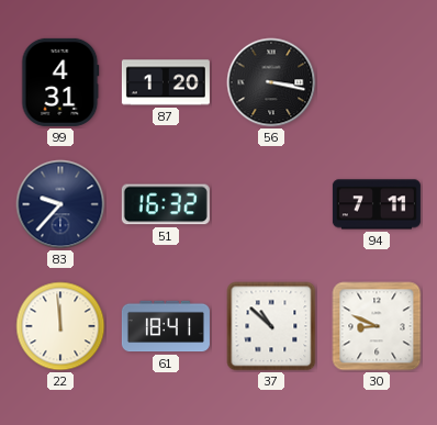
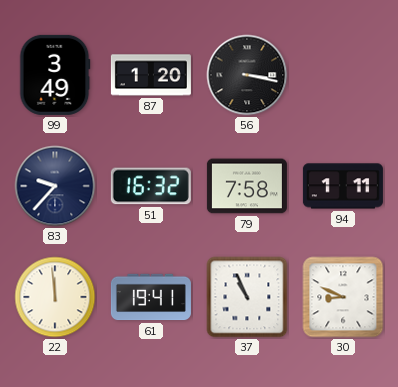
99: 4:31 -> 3:49
79: none -> 7:58
94: 7:11 -> 1:11
61: 18:41 -> 19:41
37: 10:52 -> 10:56
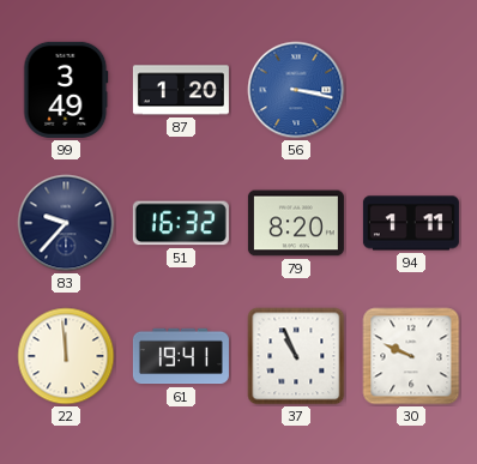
56 dial: black -> blue
79: 7:58 -> 8:20
30: 8:49 -> 9:49
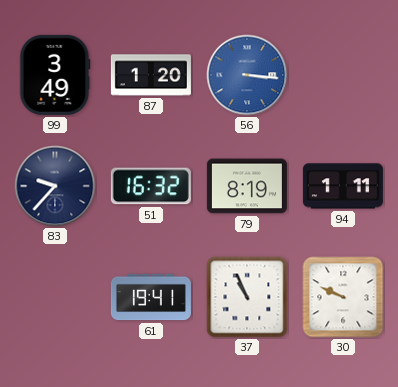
56: 3:17 -> 3:16
79: 8:20 -> 8:19
22: 11:59 -> none
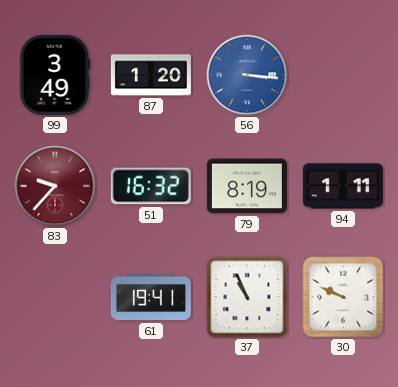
83 dial: navy -> burgundy
